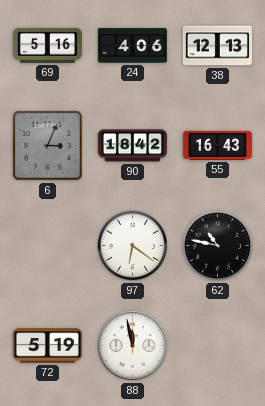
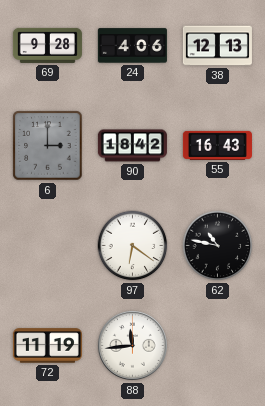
69: 5:16 -> 9:28
6: 3:04 -> 3:00
72: 5:19 -> 11:19
88: 11:58 -> 11:44
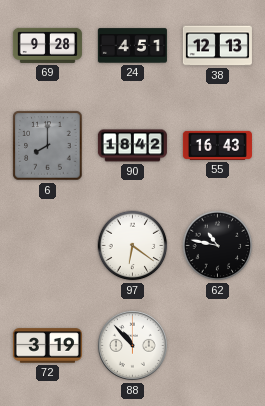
24: 4:06 -> 4:51
6: 3:00 -> 8:00
72: 11:19 -> 3:19
88: 11:44 -> 10:53
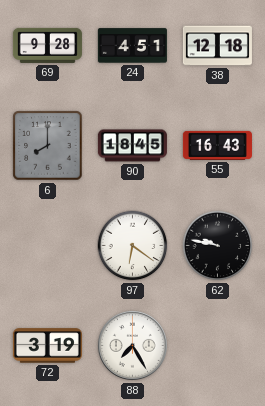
38: 12:13 -> 12:18
90: 18:42 -> 18:45
62: 10:47 -> 9:47
88: 10:53 -> 7:25
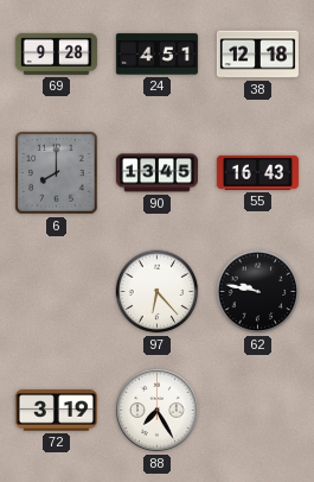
90: 18:45 -> 13:45
97: 6:21 -> 6:23
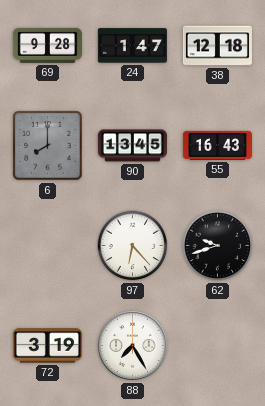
24: 4:51 -> 1:47
62: 9:47 -> 9:42
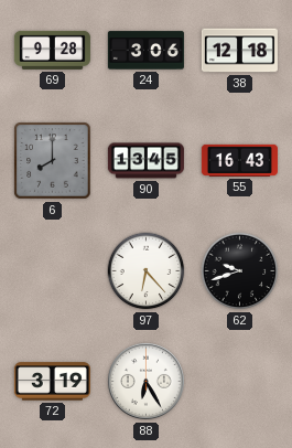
24: 1:47 -> 3:06
88: 7:25 -> 6:25
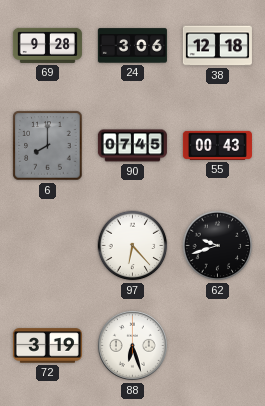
90: 13:45 -> 07:45
55: 16:43 -> 00:43
88: 6:25 -> 6:27
